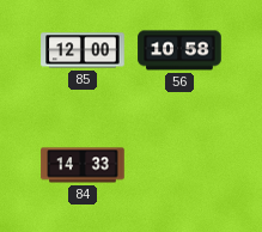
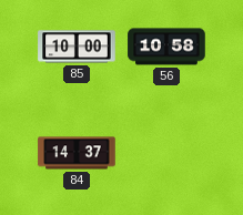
85: 12:00 -> 10:00
84: 14:33 -> 14:37
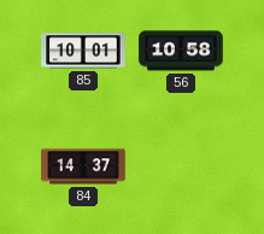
85: 10:00 -> 10:01
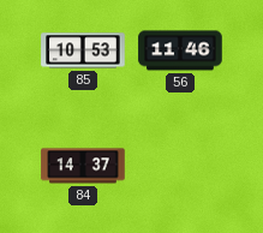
85: 10:01 -> 10:53
56: 10:58 -> 11:46
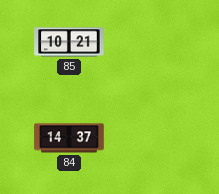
85: 10:53 -> 10:21
56: 11:46 -> none
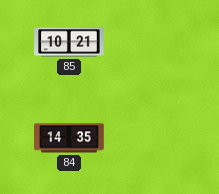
84: 14:37 -> 14:35
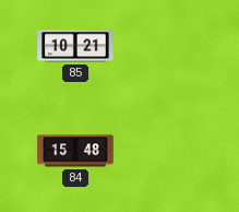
84: 14:35 -> 15:48
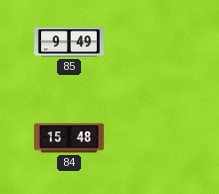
85: 10:21 -> 9:49
